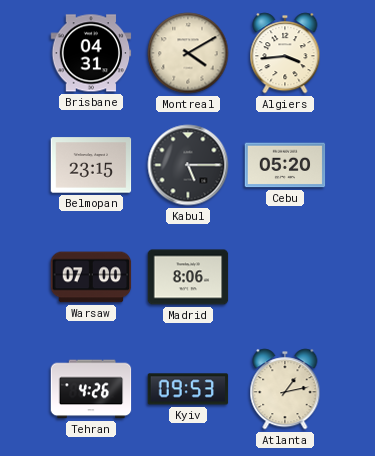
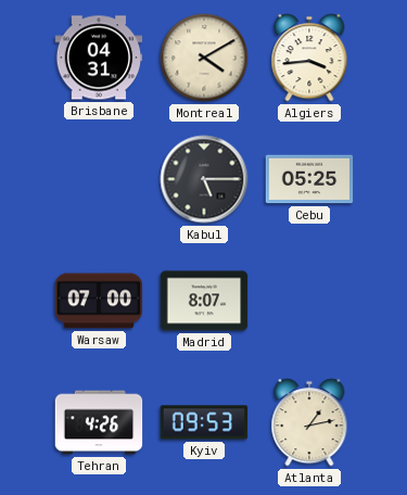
Belmopan: 23:15 -> none
Cebu: 05:20 -> 05:25
Madrid: 8:06 -> 8:07
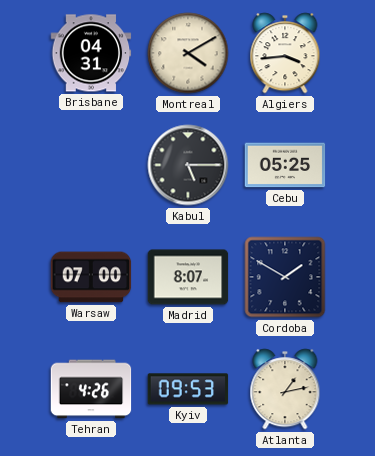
Cordoba: none -> 1:50
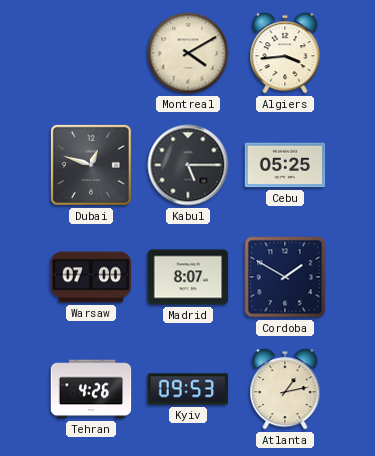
Brisbane: 04:31 -> none
Dubai: none -> 12:48
